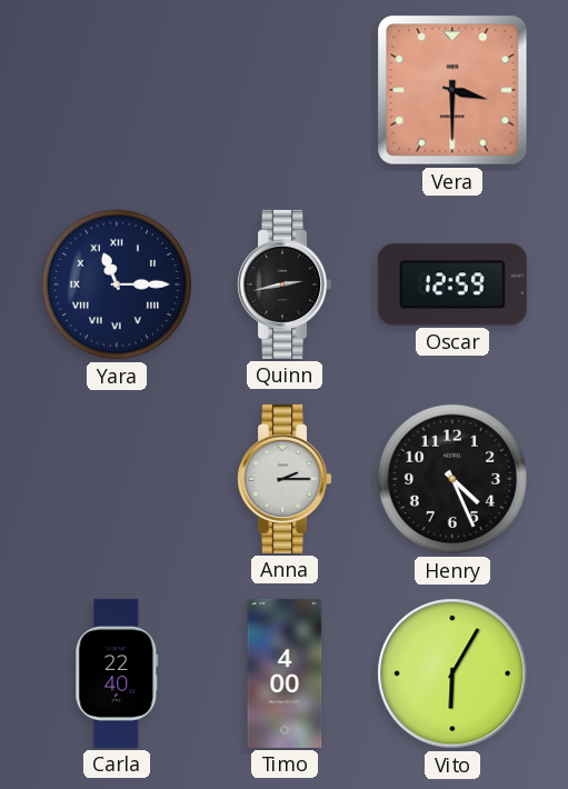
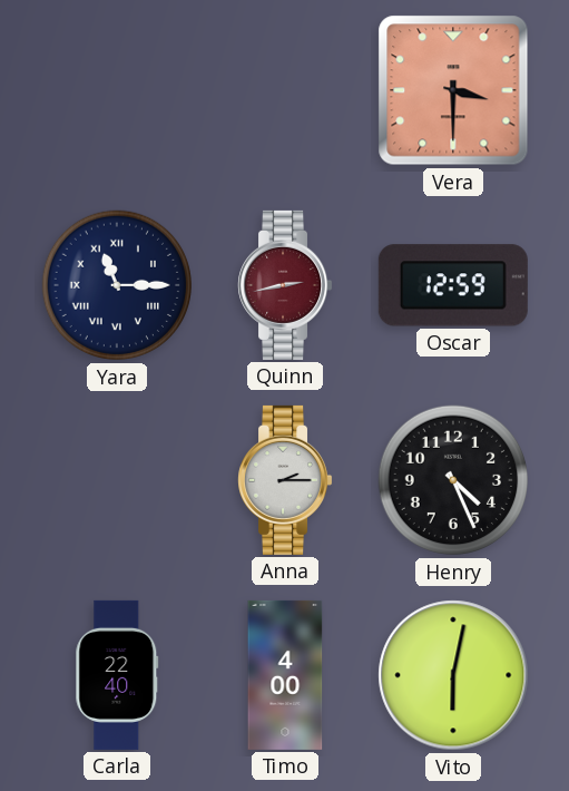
Quinn dial: black -> burgundy
Vito: 6:05 -> 6:02
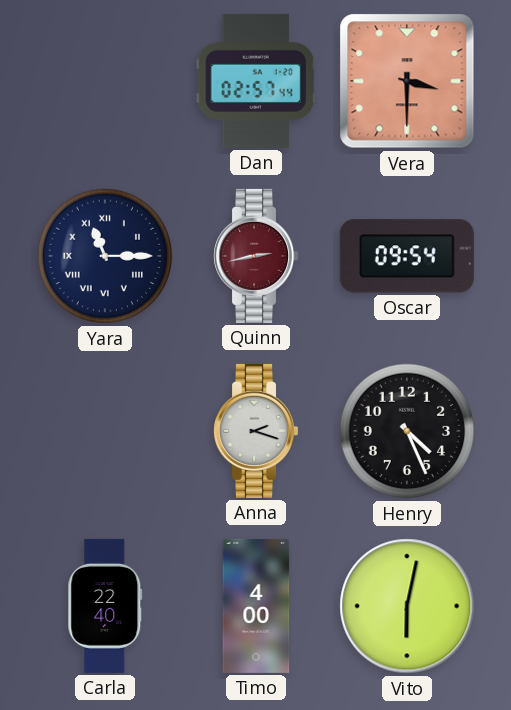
Dan: none -> 02:57
Oscar: 12:59 -> 09:54
Anna: 2:15 -> 2:18
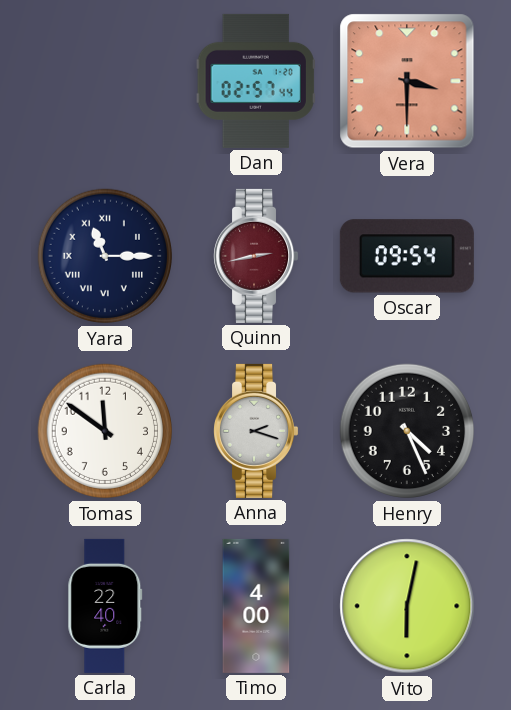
Tomas: none -> 11:51
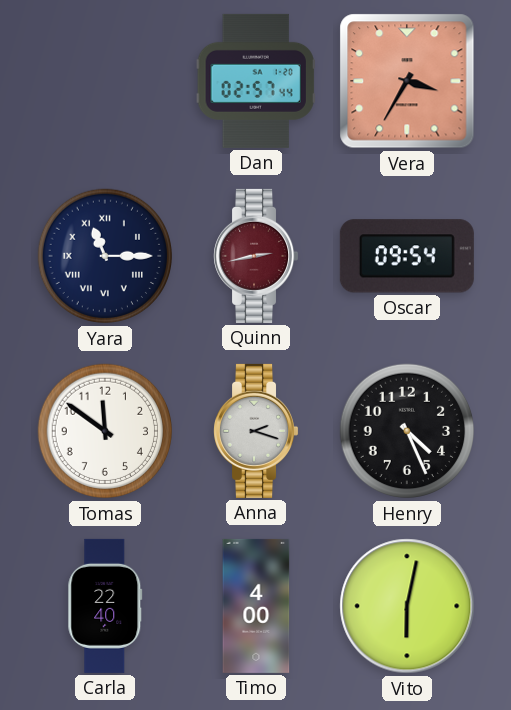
Vera: 3:30 -> 3:35
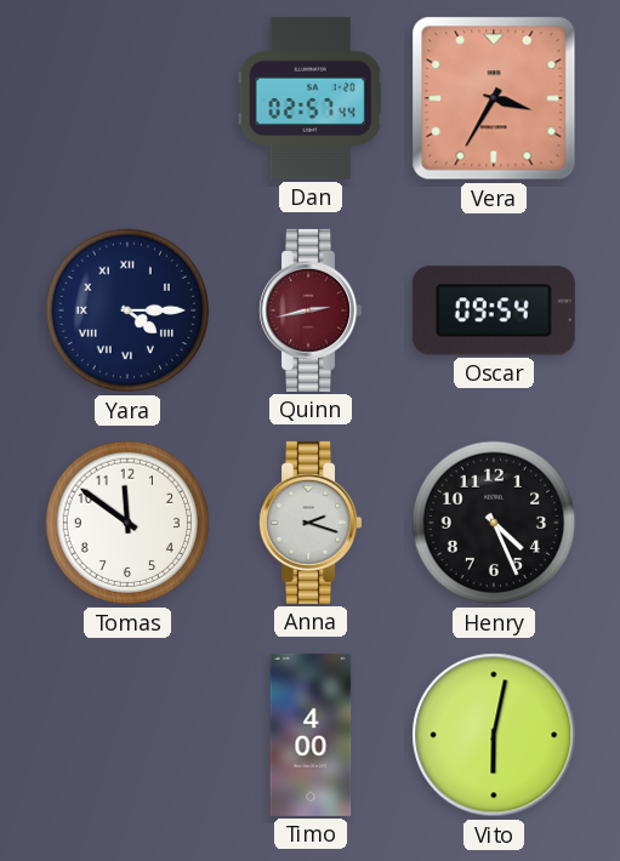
Yara: 11:15 -> 4:15
Carla: 22:40 -> none
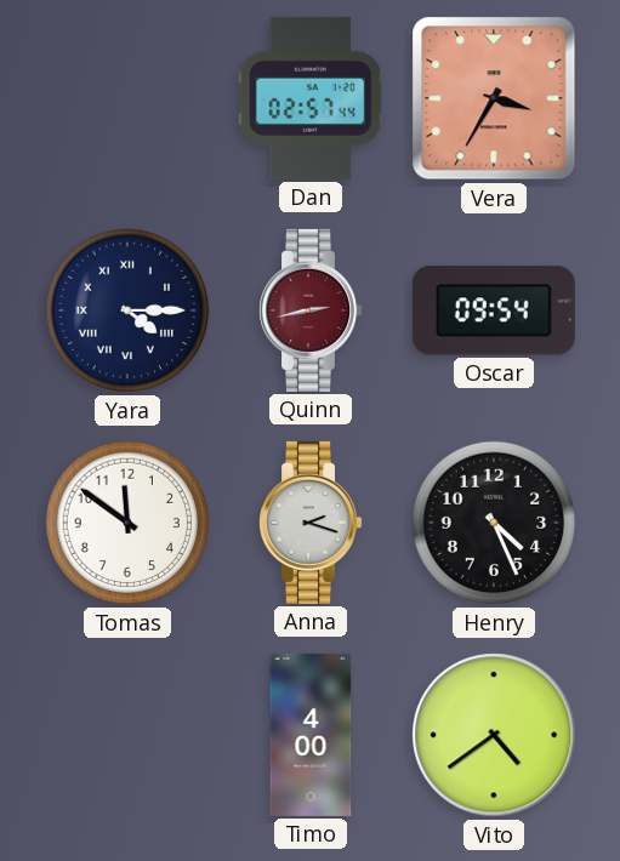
Vito: 6:02 -> 4:39
